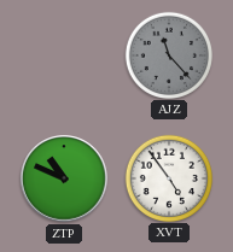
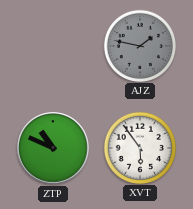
AJZ: 11:23 -> 1:47
XVT: 4:54 -> 5:54
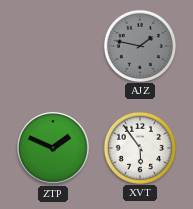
ZTP: 10:49 -> 1:49
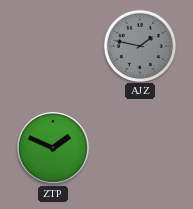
XVT: 5:54 -> none
